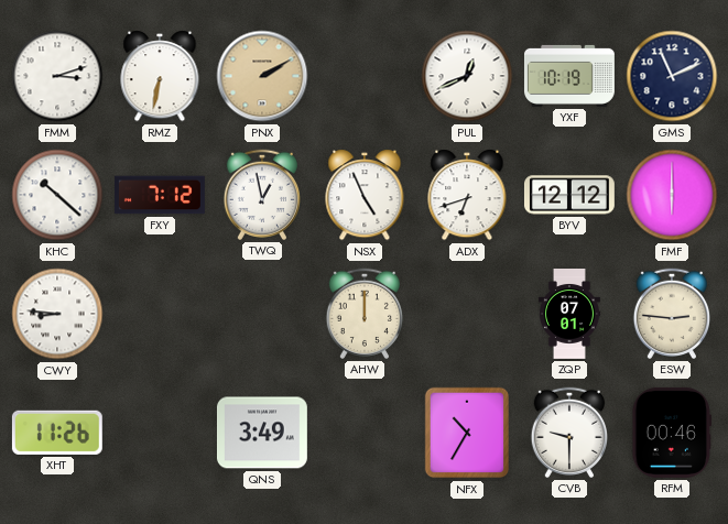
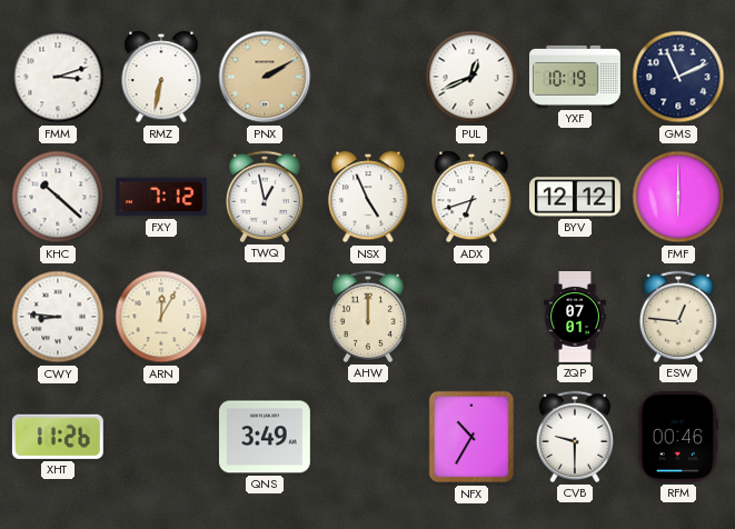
ARN: none -> 12:05
ESW: 2:46 -> 12:46
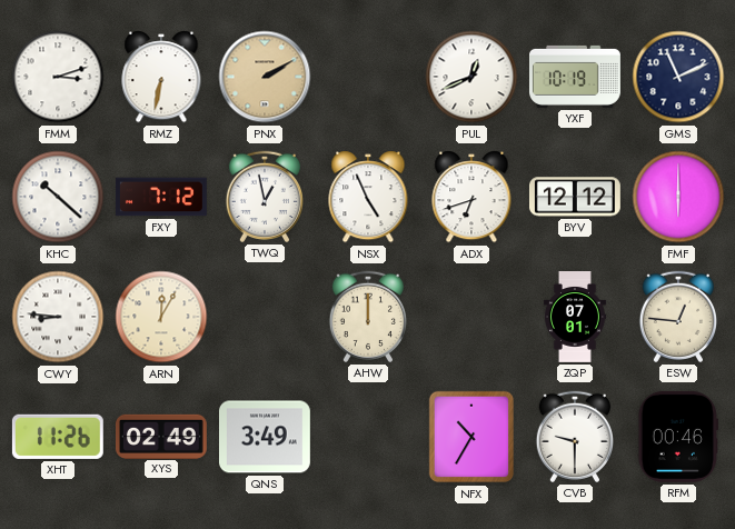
XYS: none -> 02:49
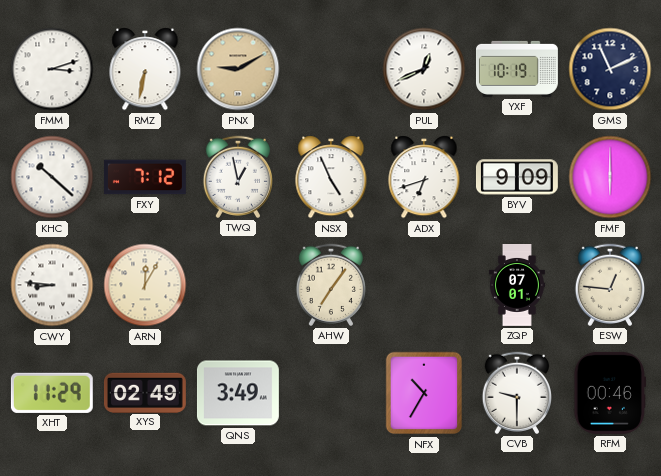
PNX: 2:10 -> 9:10
BYV: 12:12 -> 9:09
AHW: 12:00 -> 7:06
XHT: 11:26 -> 11:29
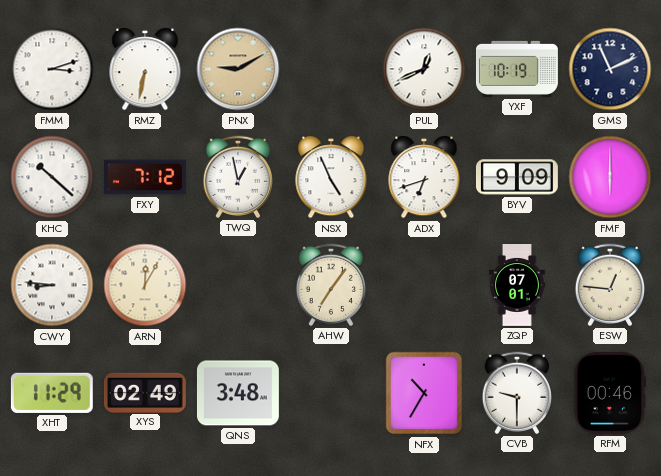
QNS: 3:49 -> 3:48
